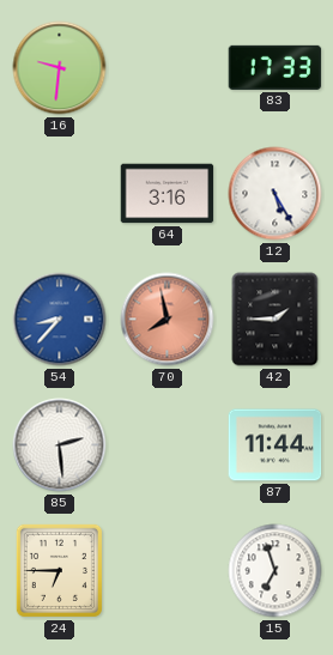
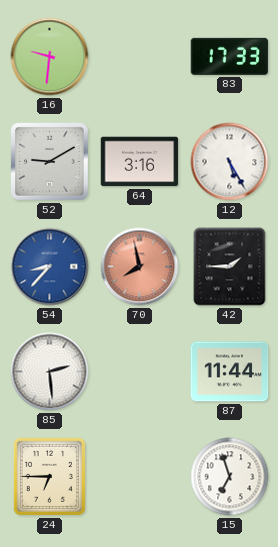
52: none -> 9:10
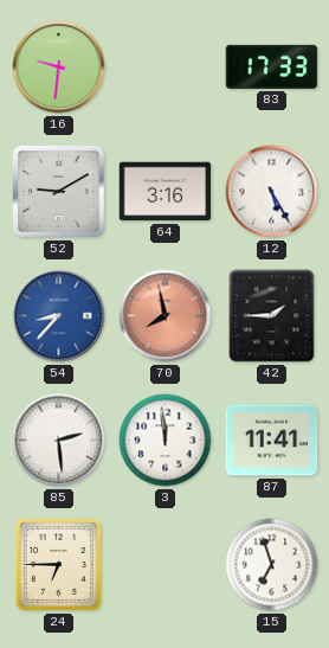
3: none -> 11:59
87: 11:44 -> 11:41
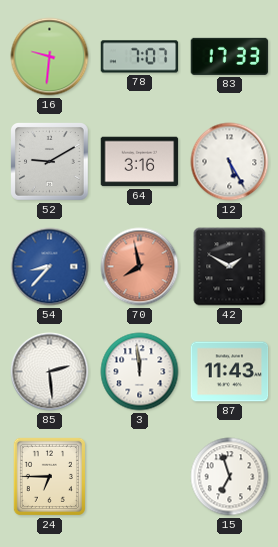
78: none -> 7:07
42: 1:45 -> 1:50
87: 11:41 -> 11:43
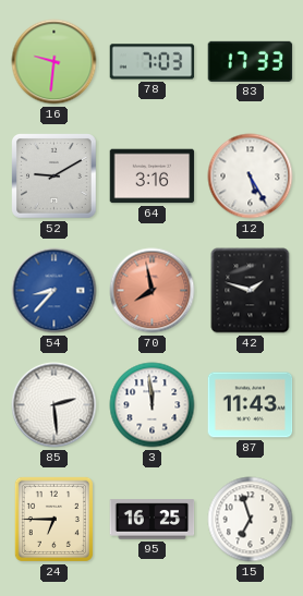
78: 7:07 -> 7:03
42: 1:50 -> 1:48
95: none -> 16:25
